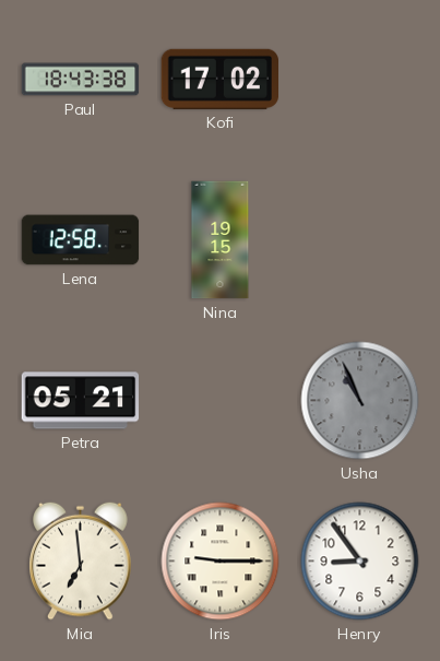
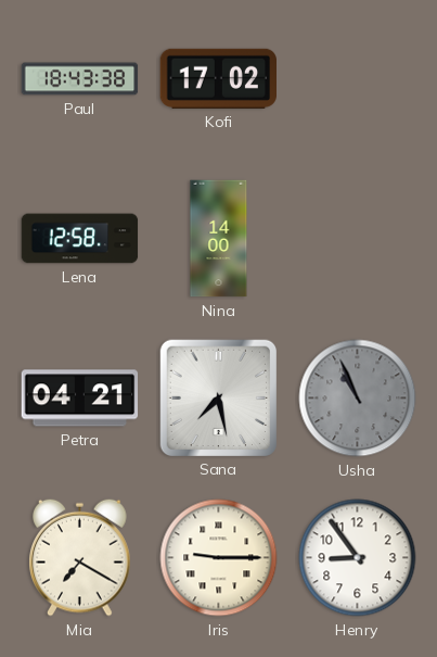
Nina: 19:15 -> 14:00
Petra: 05:21 -> 04:21
Sana: none -> 7:28
Mia: 6:59 -> 7:20
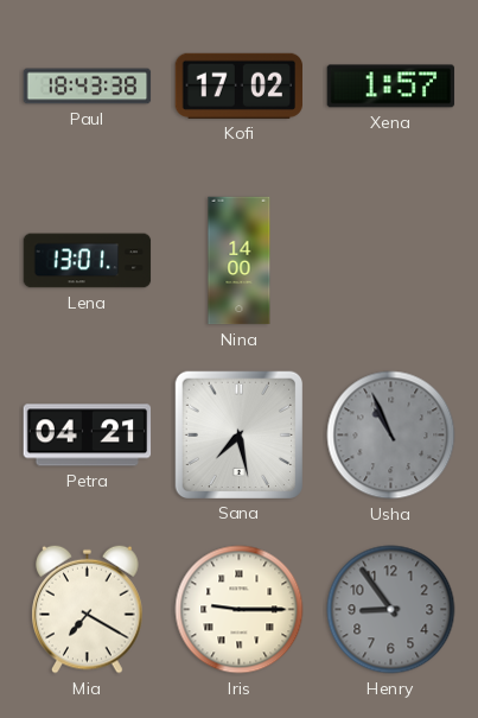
Xena: none -> 1:57
Lena: 12:58 -> 13:01
Henry dial: white -> grey
